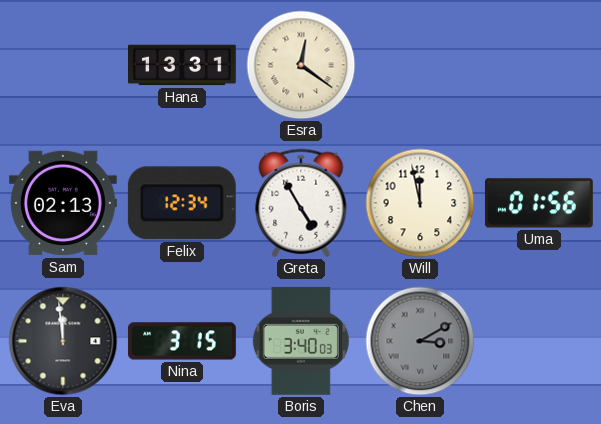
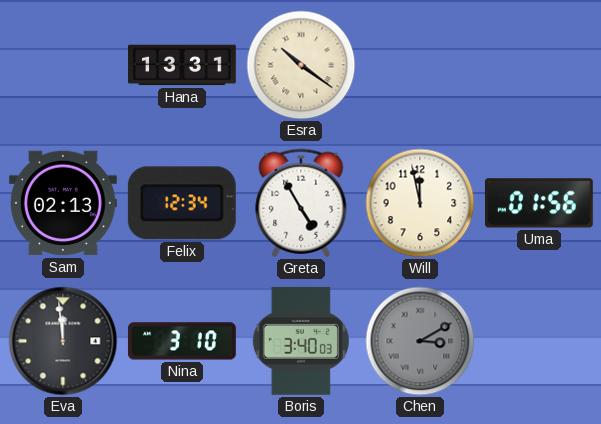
Esra: 12:21 -> 10:21
Nina: 3:15 -> 3:10
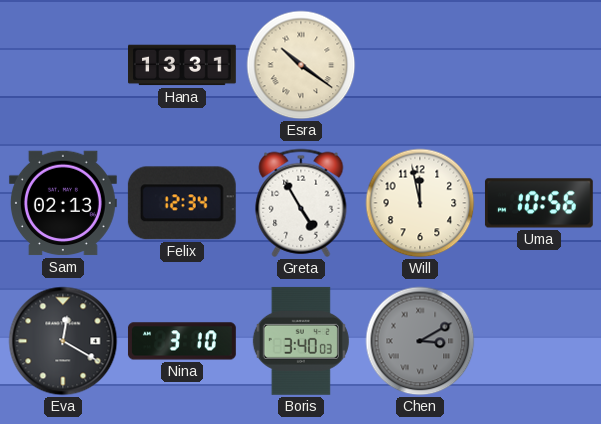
Uma: 01:56 -> 10:56
Eva: 11:59 -> 12:20
